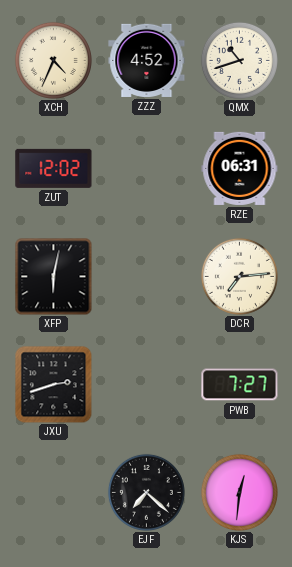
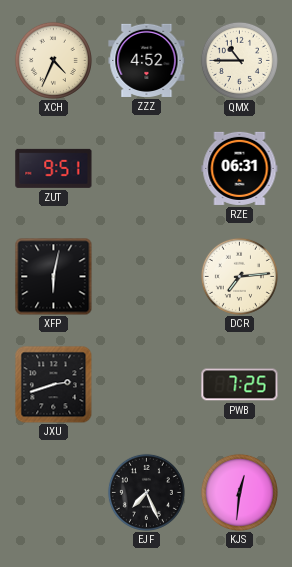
QMX: 10:42 -> 10:45
ZUT: 12:02 -> 9:51
PWB: 7:27 -> 7:25
EJF: 7:22 -> 7:26
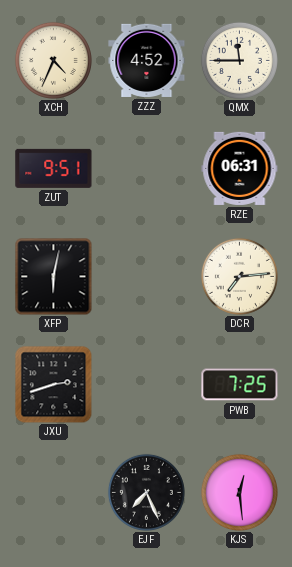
QMX: 10:45 -> 11:45
KJS: 12:31 -> 12:29
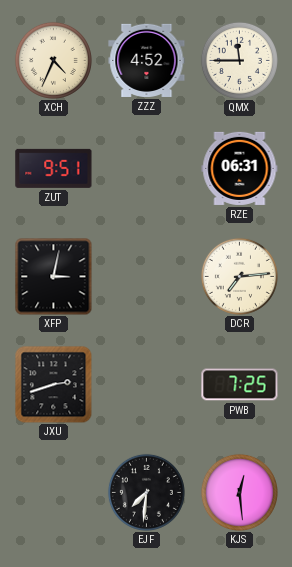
XFP: 6:02 -> 3:02
EJF: 7:26 -> 7:31
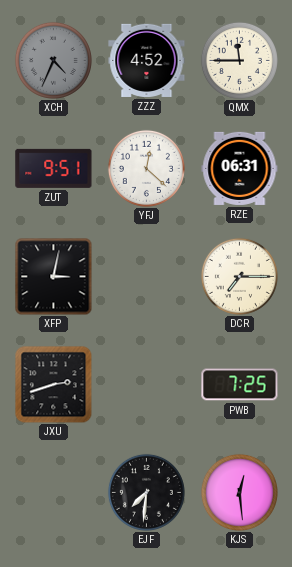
XCH dial: cream -> grey
YFJ: none -> 12:22
DCR: 7:14 -> 7:15
